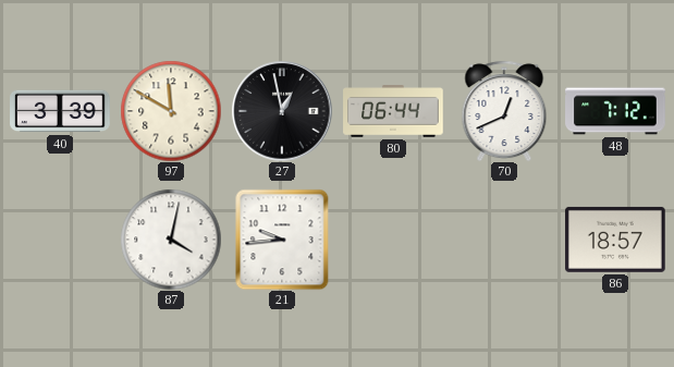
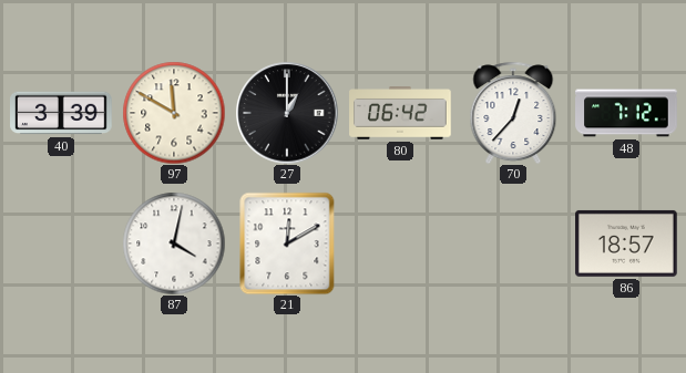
27: 12:58 -> 1:00
80: 06:44 -> 06:42
70: 12:41 -> 12:37
21: 9:44 -> 12:10
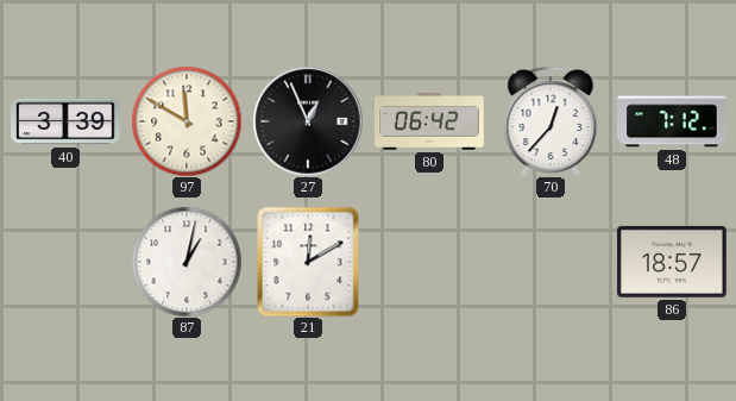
27: 1:00 -> 12:56
87: 4:02 -> 1:02
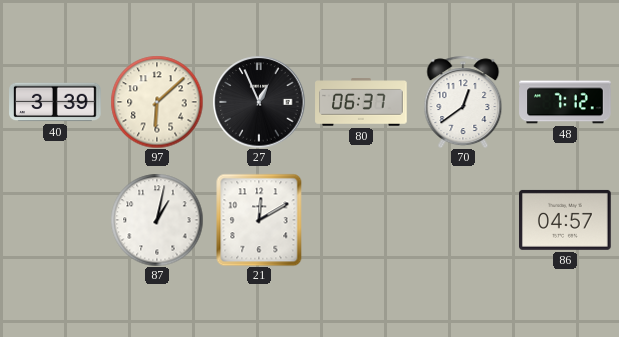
97: 11:50 -> 6:08
80: 06:42 -> 06:37
70: 12:37 -> 12:39
86: 18:57 -> 04:57
